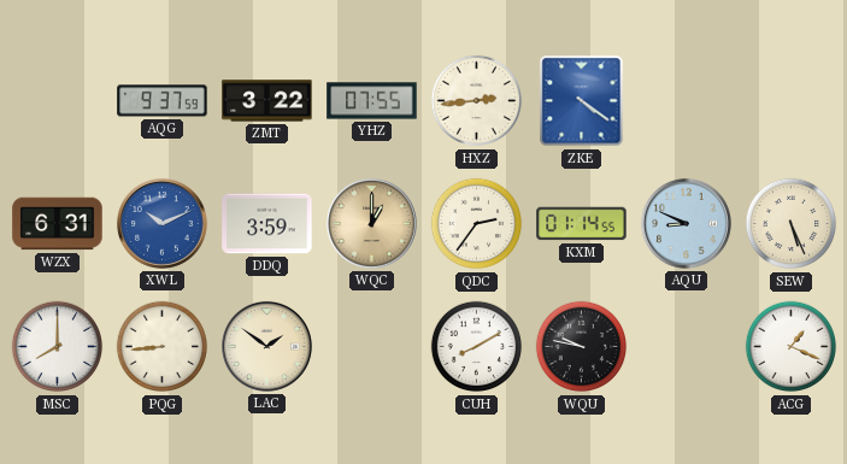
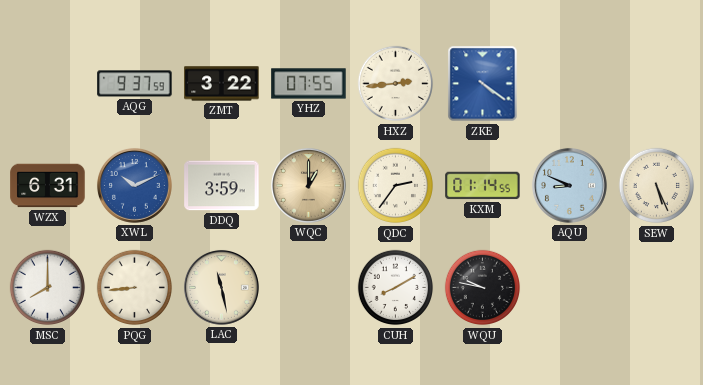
LAC: 1:51 -> 11:28
ACG: 1:19 -> none
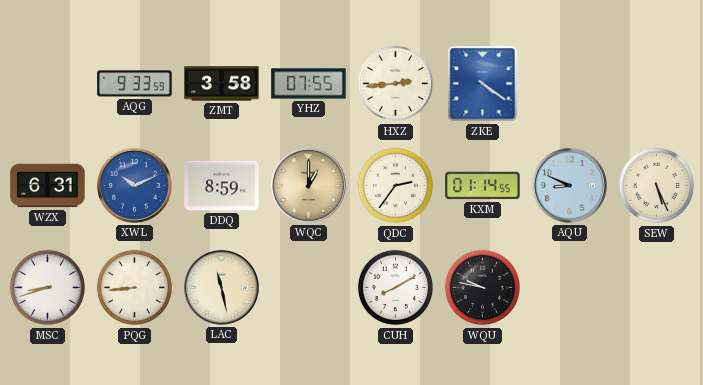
AQG: 9:37 -> 9:33
ZMT: 3:22 -> 3:58
DDQ: 3:59 -> 8:59
MSC: 8:00 -> 8:42
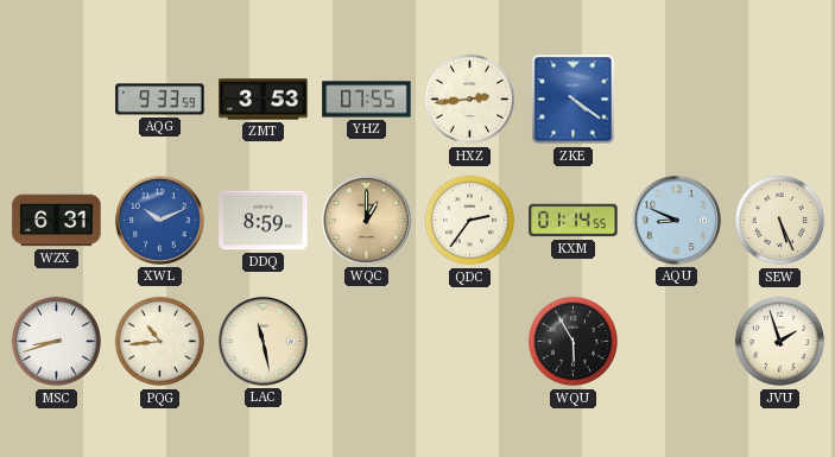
ZMT: 3:58 -> 3:53
PQG: 8:44 -> 10:44
CUH: 8:10 -> none
WQU: 9:47 -> 5:55
JVU: none -> 1:57
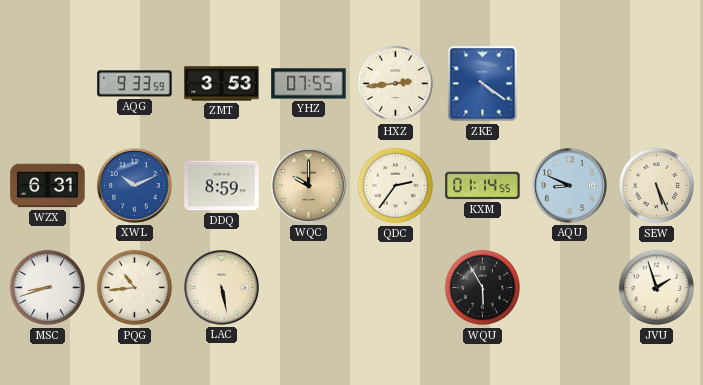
WQC: 1:00 -> 10:00
LAC: 11:28 -> 5:28
